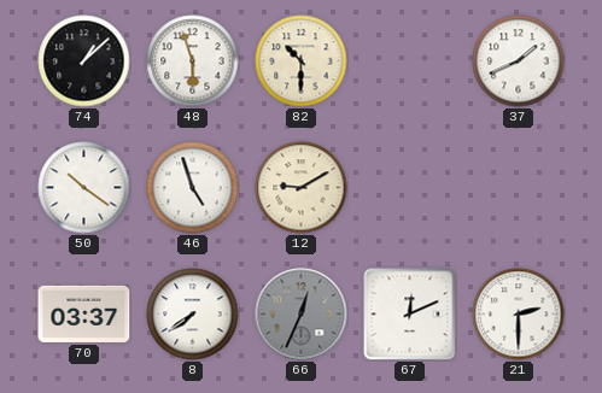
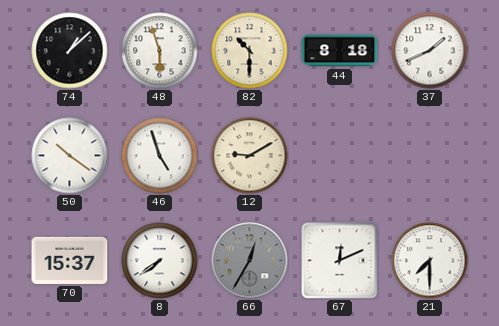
44: none -> 8:18
70: 03:37 -> 15:37
66: 12:34 -> 12:35
21: 2:30 -> 7:30
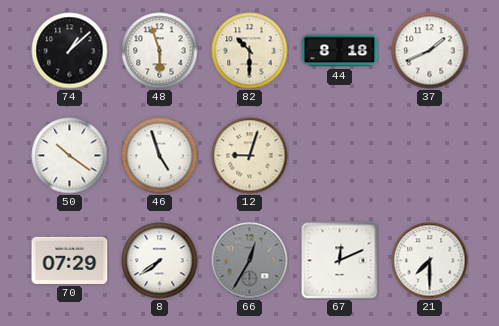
12: 9:10 -> 9:03
70: 15:37 -> 07:29
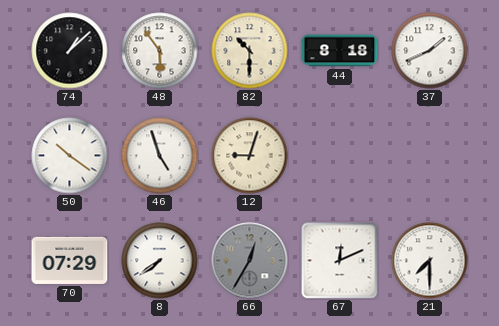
48: 5:57 -> 5:54
